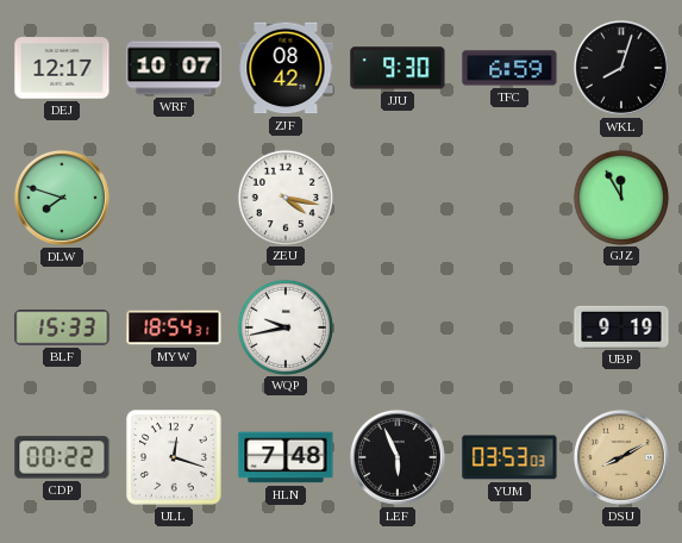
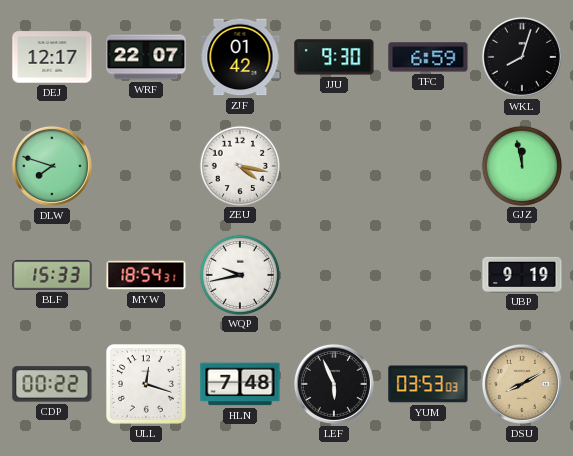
WRF: 10:07 -> 22:07
ZJF: 08:42 -> 01:42
GJZ: 11:55 -> 11:58
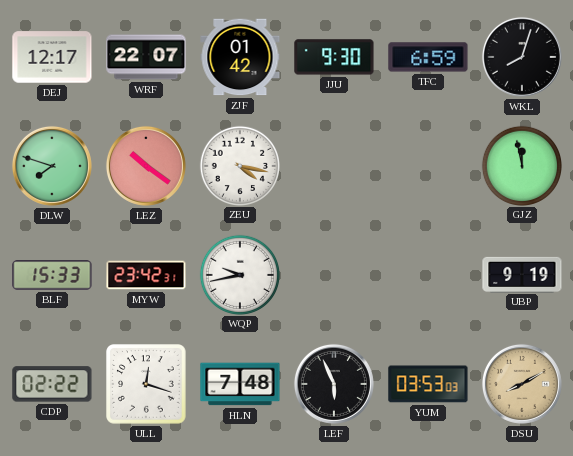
LEZ: none -> 10:21
MYW: 18:54 -> 23:42
CDP: 00:22 -> 02:22
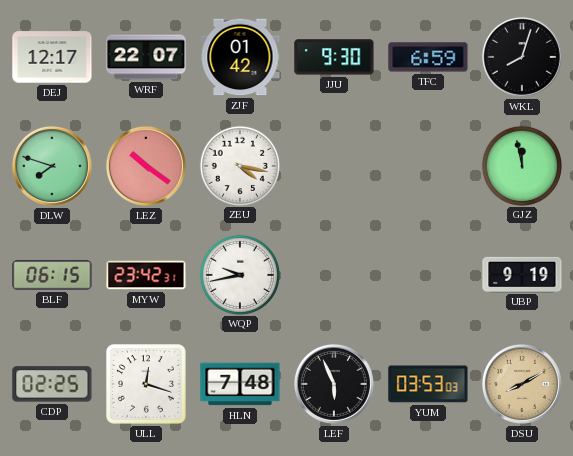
BLF: 15:33 -> 06:15
CDP: 02:22 -> 02:25
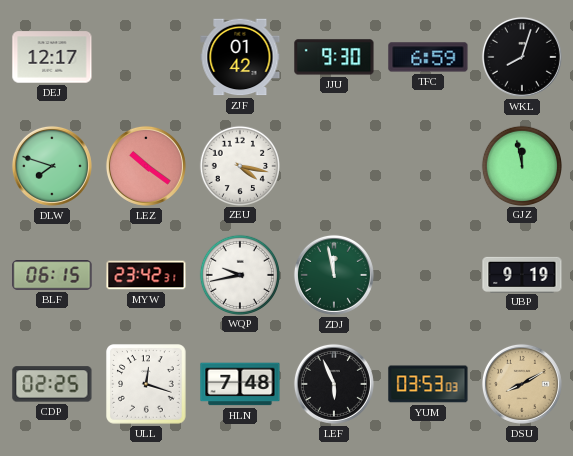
WRF: 22:07 -> none
ZDJ: none -> 11:58
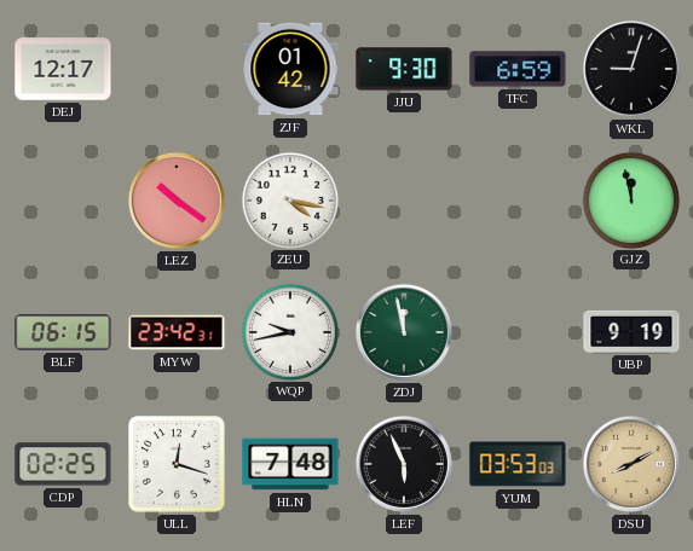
WKL: 8:03 -> 9:03
DLW: 7:48 -> none
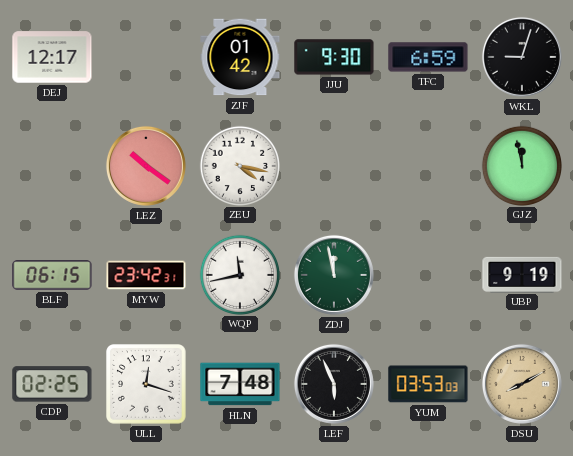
WQP: 9:43 -> 11:43
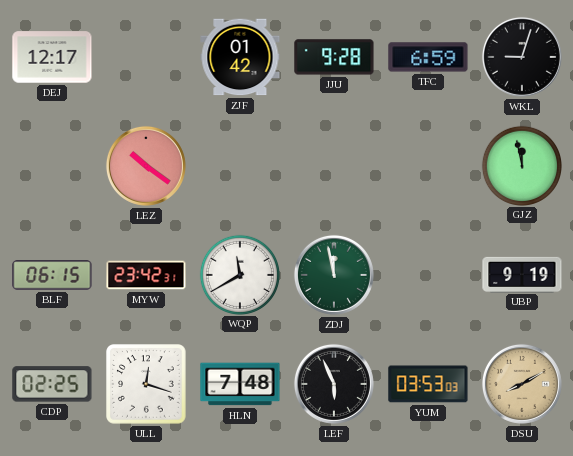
JJU: 9:30 -> 9:28
ZEU: 4:17 -> none
WQP: 11:43 -> 11:40
